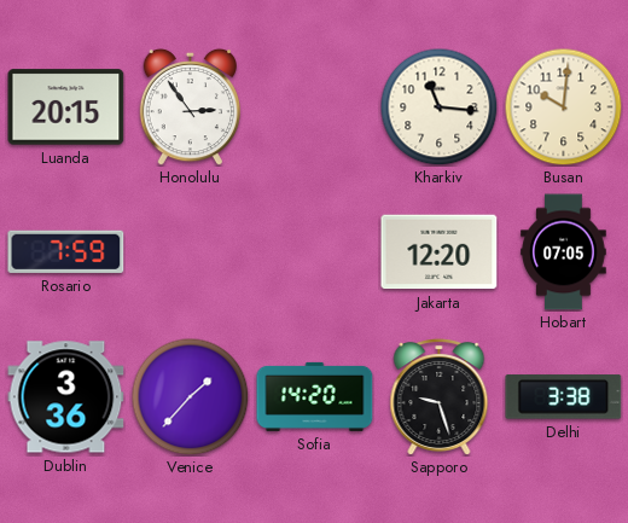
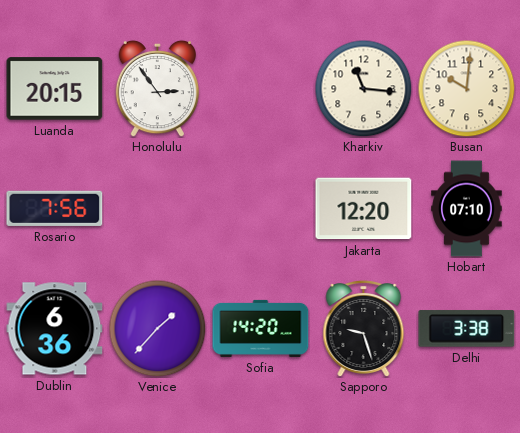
Rosario: 7:59 -> 7:56
Hobart: 07:05 -> 07:10
Dublin: 3:36 -> 6:36
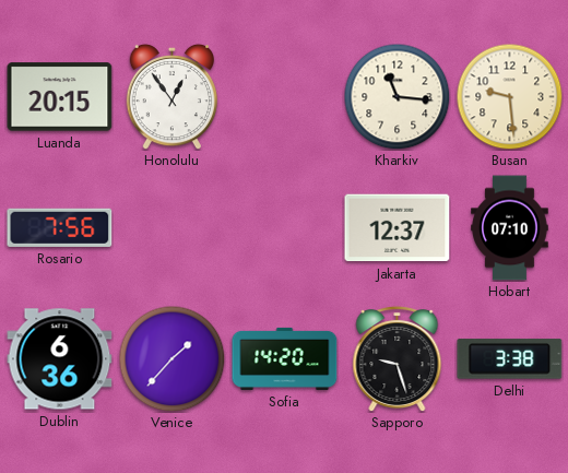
Honolulu: 2:54 -> 12:54
Busan: 10:01 -> 9:29
Jakarta: 12:20 -> 12:37
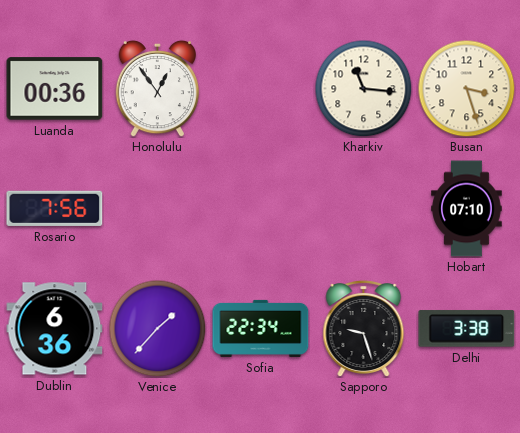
Luanda: 20:15 -> 00:36
Busan: 9:29 -> 3:27
Jakarta: 12:37 -> none
Sofia: 14:20 -> 22:34
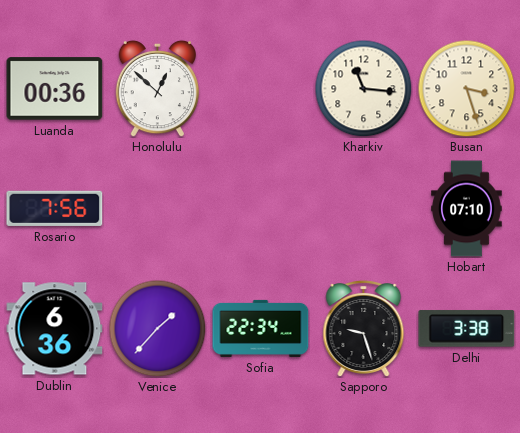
Honolulu: 12:54 -> 12:52
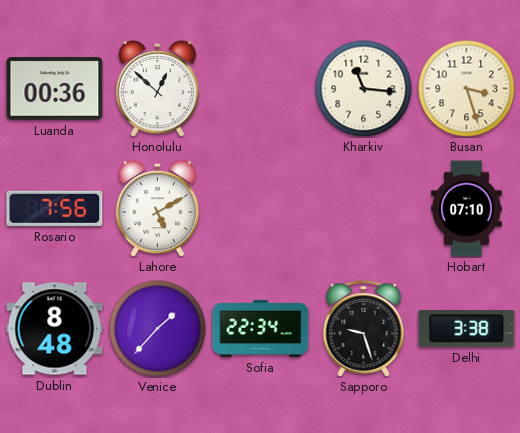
Lahore: none -> 5:10
Dublin: 6:36 -> 8:48
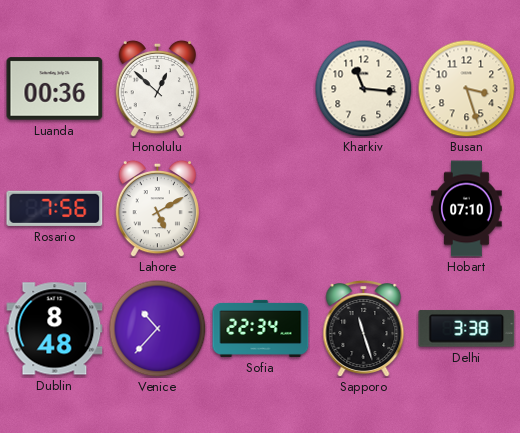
Venice: 1:37 -> 10:37
Sapporo: 9:27 -> 11:27
